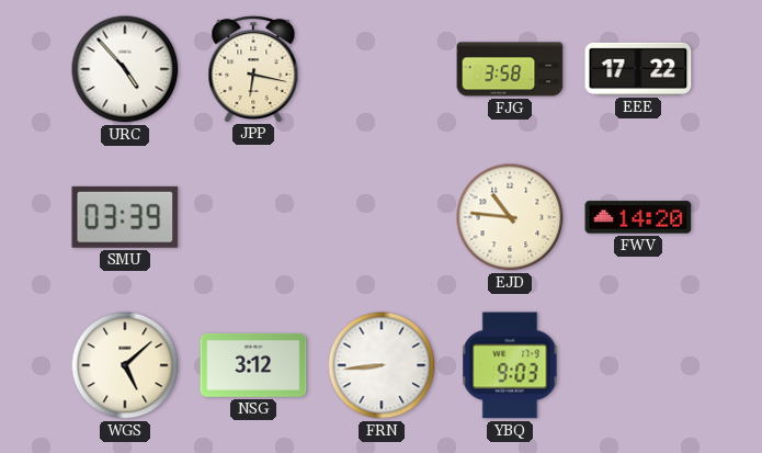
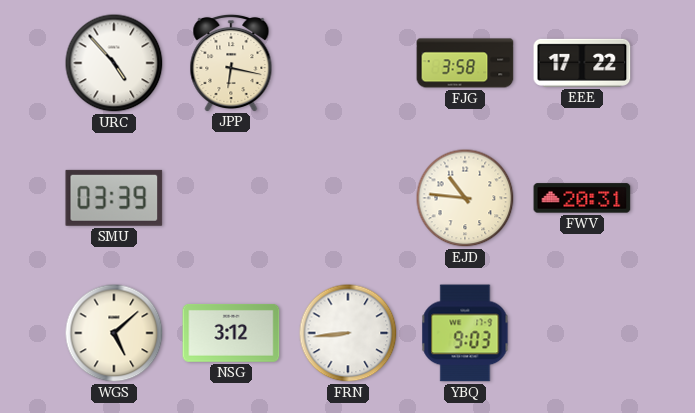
FWV: 14:20 -> 20:31
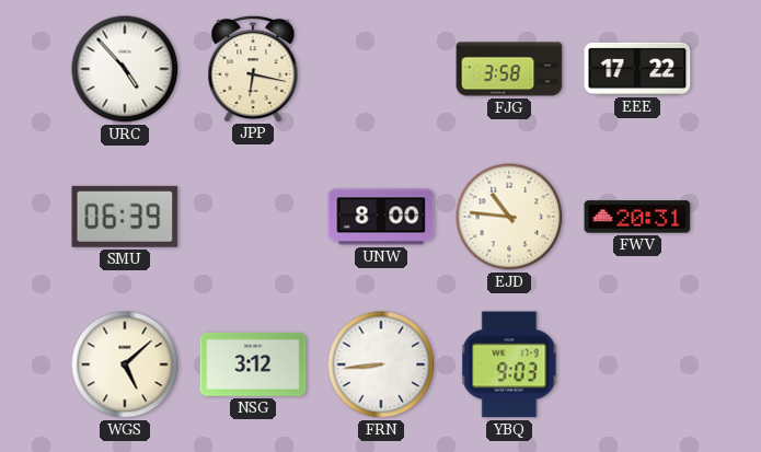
SMU: 03:39 -> 06:39
UNW: none -> 8:00
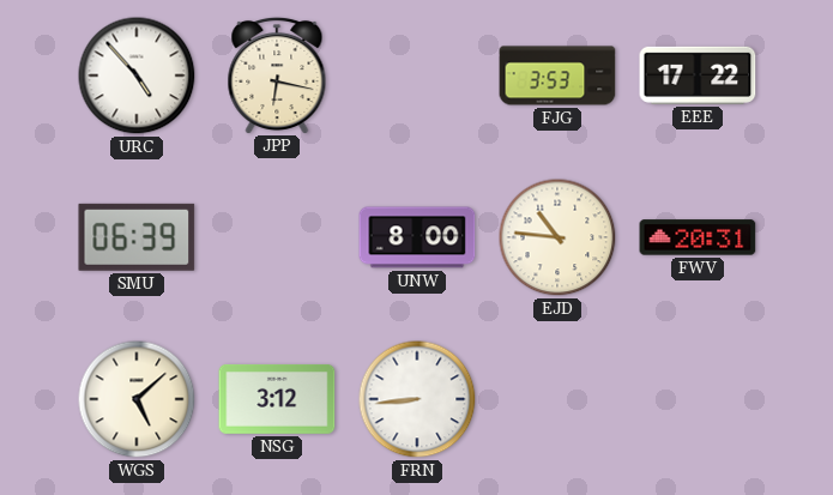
FJG: 3:58 -> 3:53
YBQ: 9:03 -> none
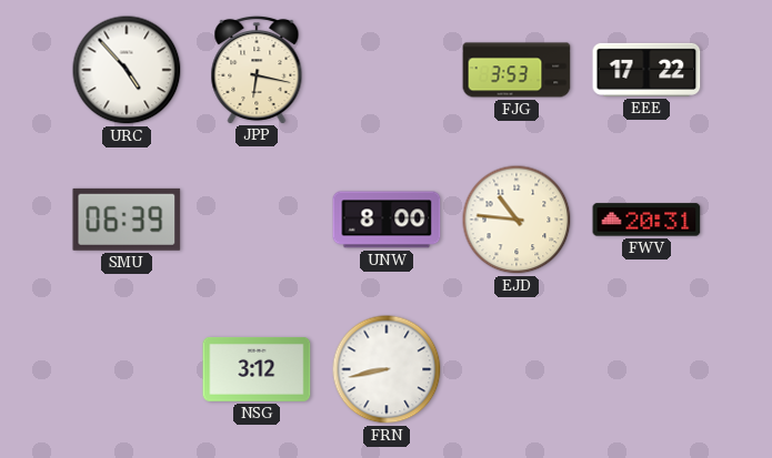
WGS: 5:08 -> none
FRN: 8:44 -> 8:43
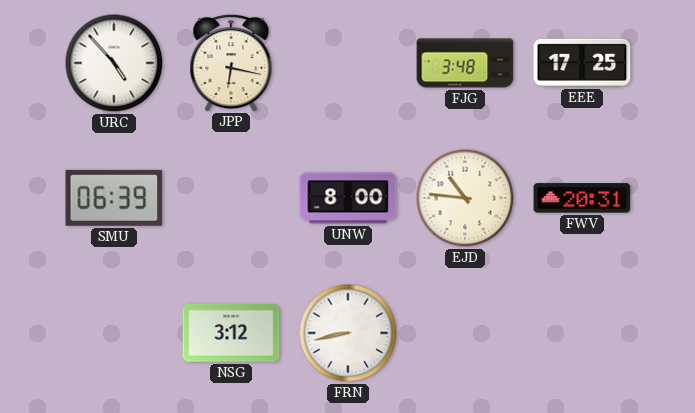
FJG: 3:53 -> 3:48
EEE: 17:22 -> 17:25
